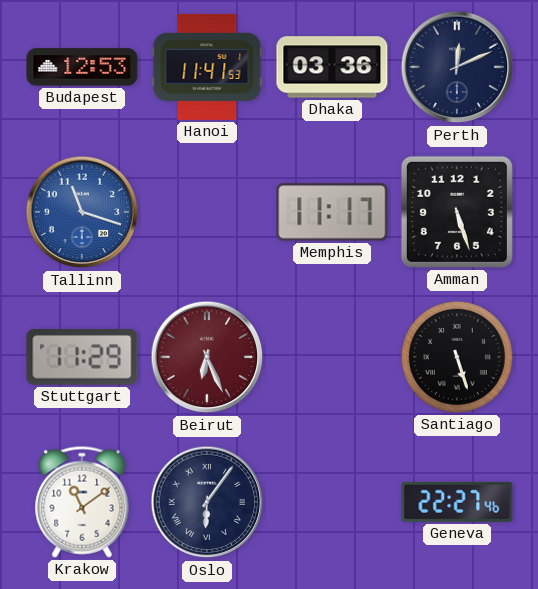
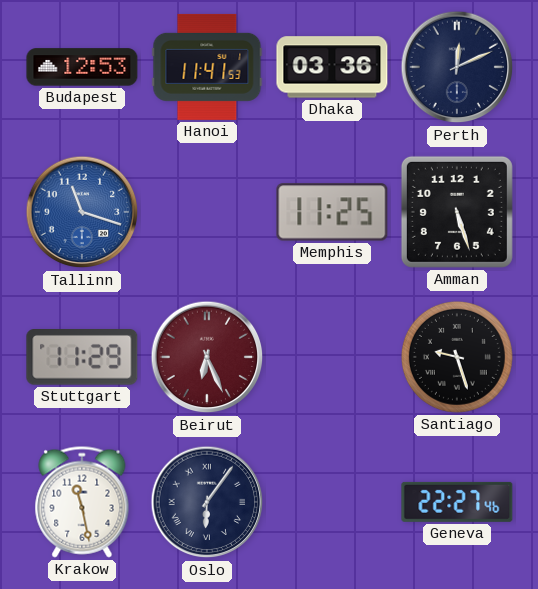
Memphis: 11:17 -> 11:25
Santiago: 5:27 -> 9:27
Krakow: 11:09 -> 11:28
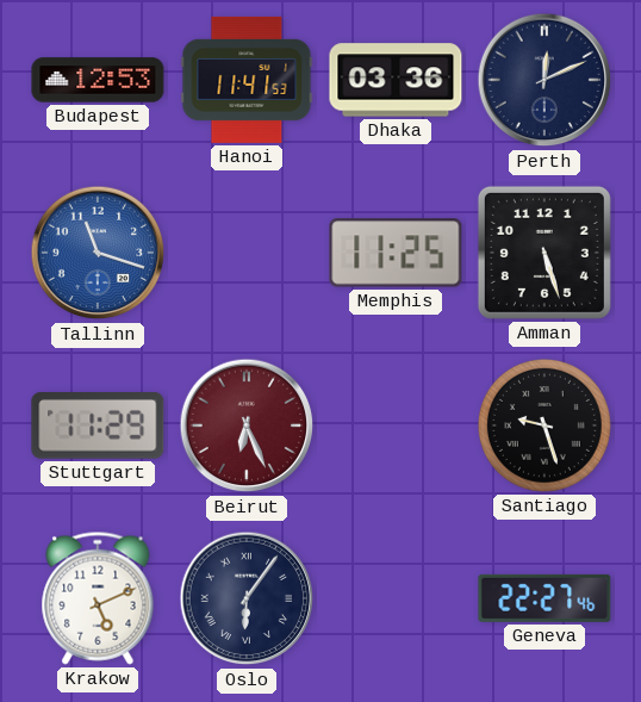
Krakow: 11:28 -> 5:11
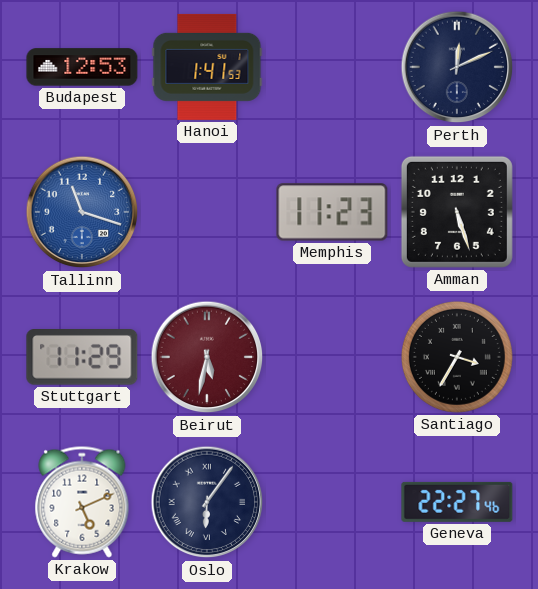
Hanoi: 11:41 -> 1:41
Dhaka: 03:36 -> none
Memphis: 11:25 -> 11:23
Beirut: 6:26 -> 5:32
Santiago: 9:27 -> 3:35
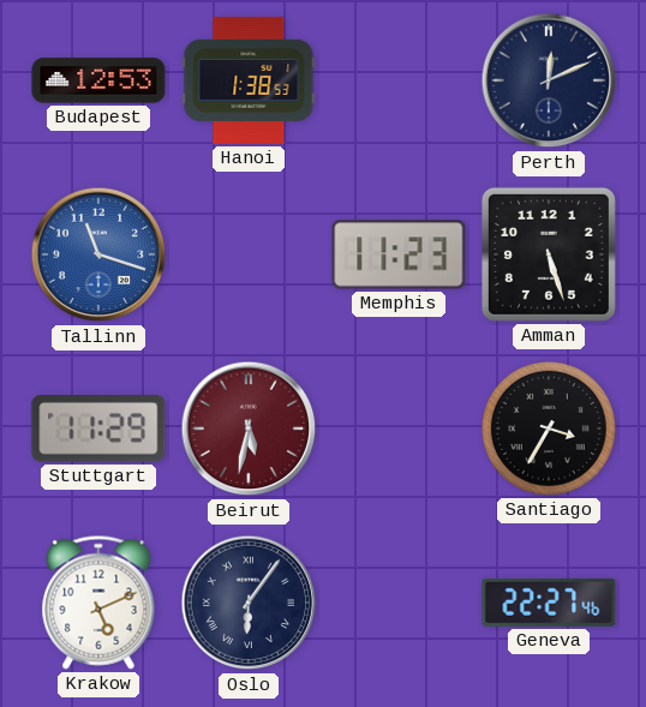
Hanoi: 1:41 -> 1:38
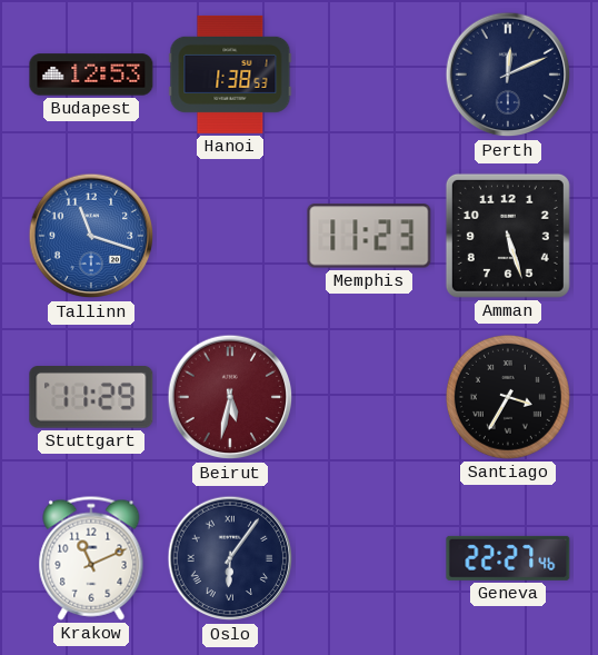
Krakow: 5:11 -> 11:11
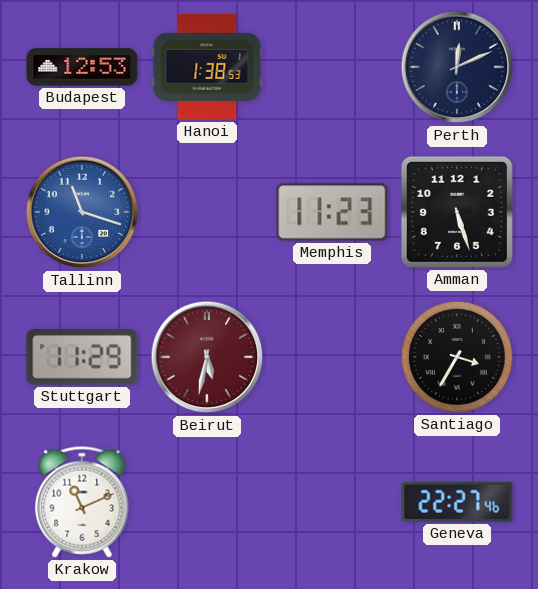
Oslo: 6:06 -> none
